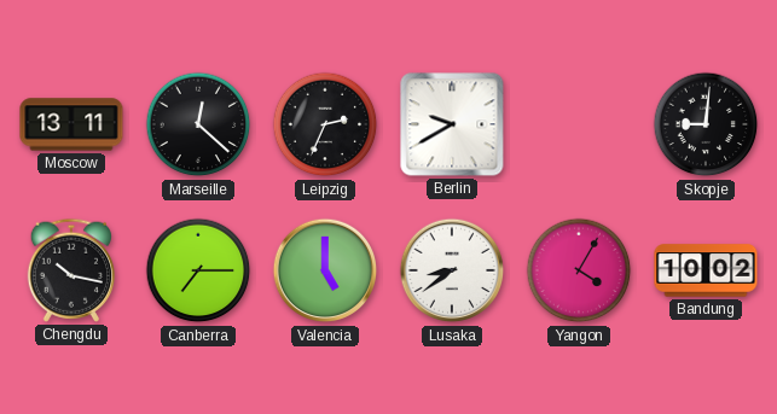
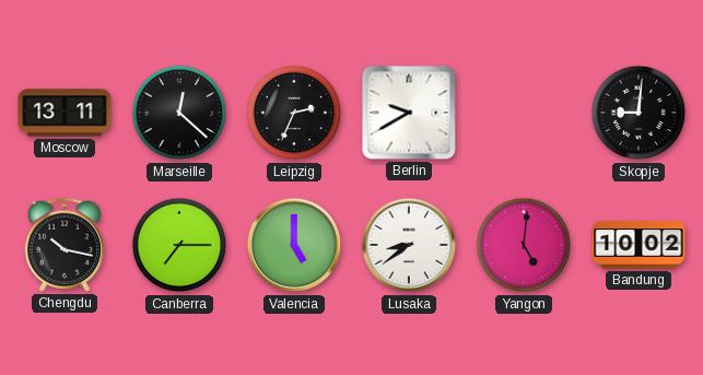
Yangon: 4:05 -> 5:01
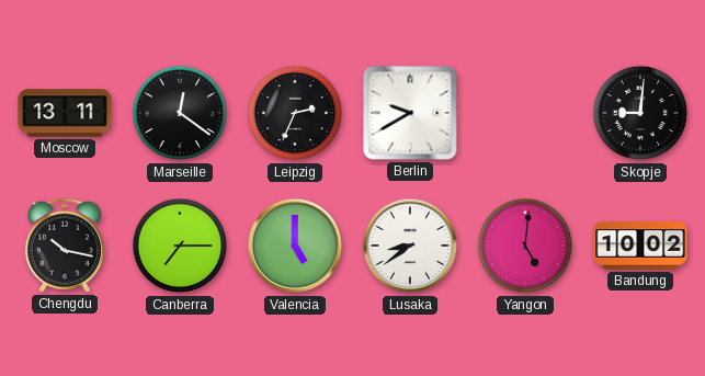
Marseille: 12:22 -> 12:21
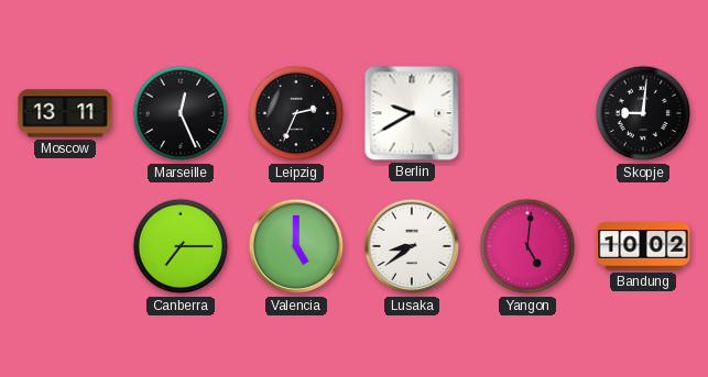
Marseille: 12:21 -> 12:26
Chengdu: 10:17 -> none
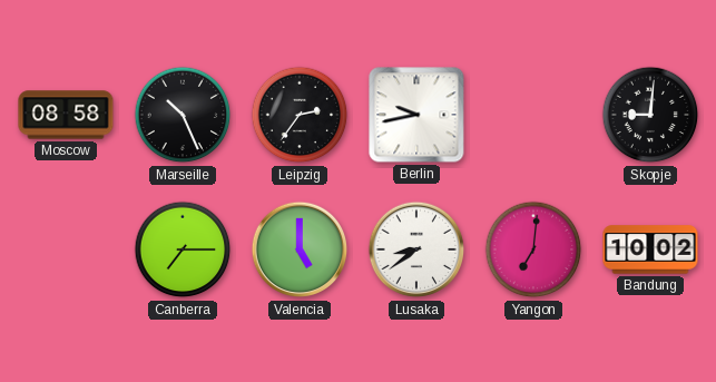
Moscow: 13:11 -> 08:58
Marseille: 12:26 -> 10:26
Leipzig: 2:34 -> 2:36
Berlin: 9:40 -> 9:43
Yangon: 5:01 -> 7:01
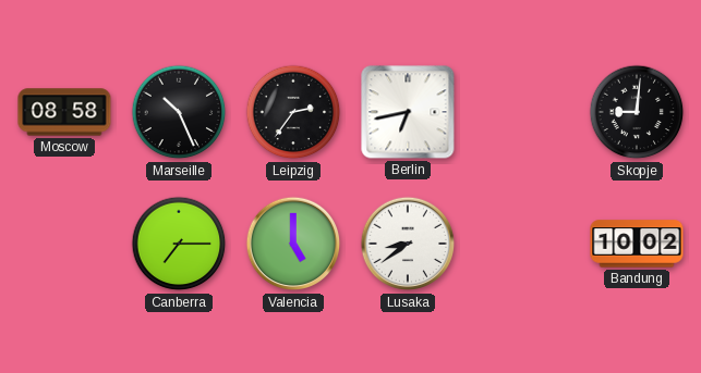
Berlin: 9:43 -> 6:43
Yangon: 7:01 -> none
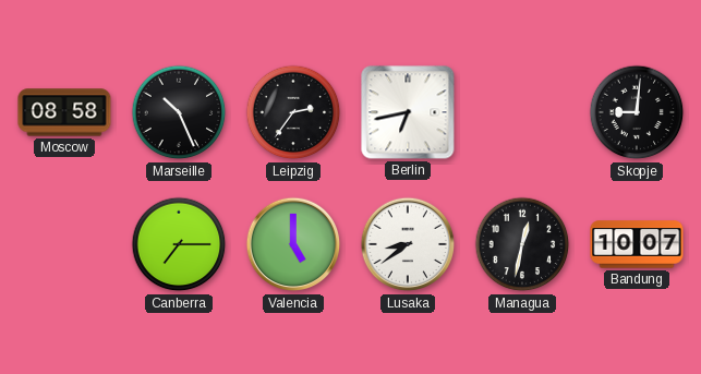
Managua: none -> 12:32
Bandung: 10:02 -> 10:07
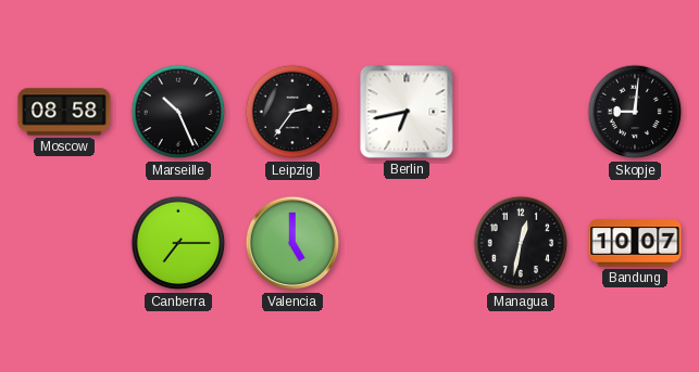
Lusaka: 8:39 -> none
